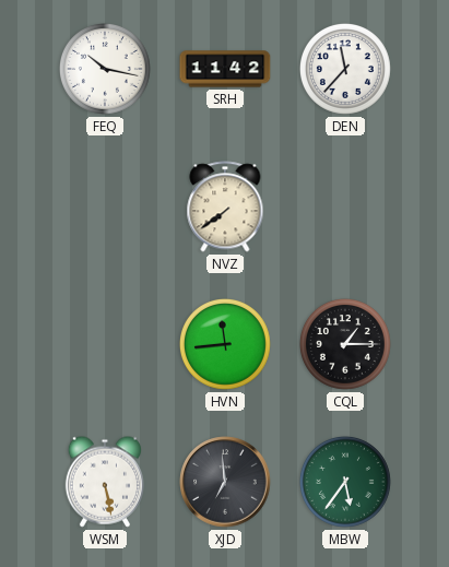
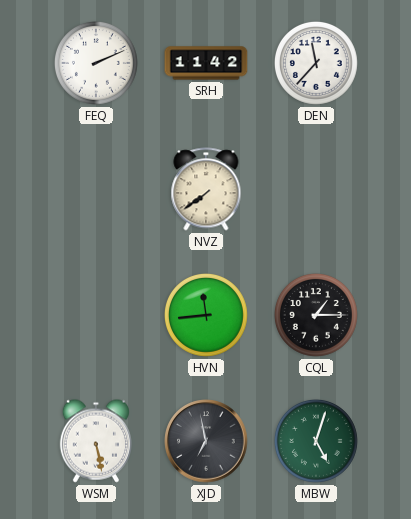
FEQ: 10:17 -> 2:11
XJD: 6:59 -> 6:58
MBW: 5:36 -> 5:03
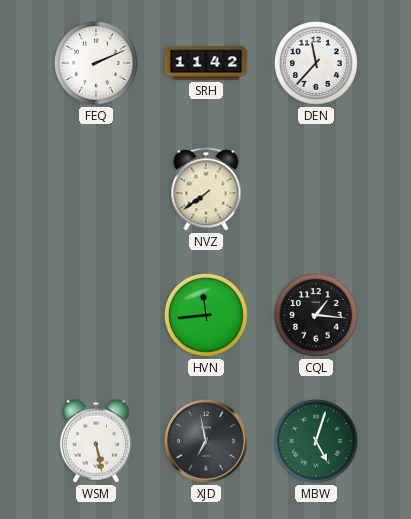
CQL: 1:15 -> 1:16
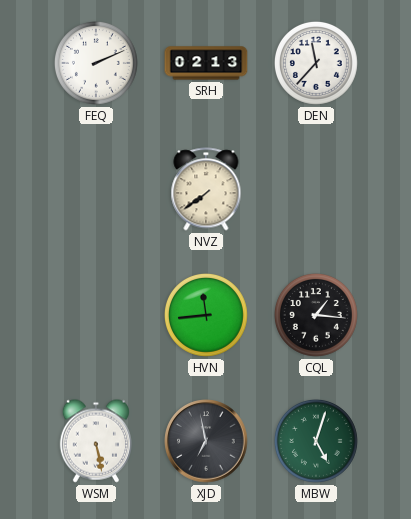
SRH: 11:42 -> 02:13
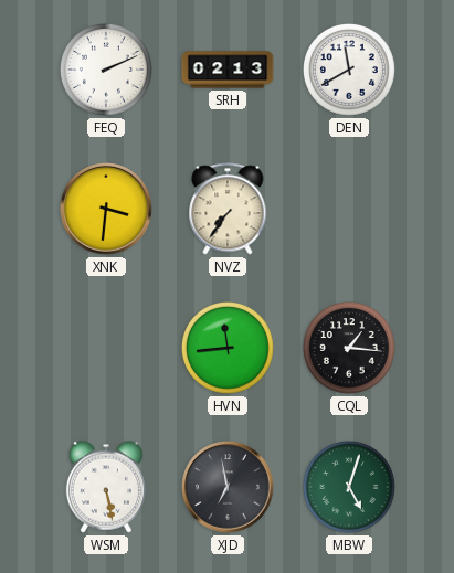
DEN: 11:37 -> 11:40
XNK: none -> 3:31
NVZ: 7:39 -> 7:36
